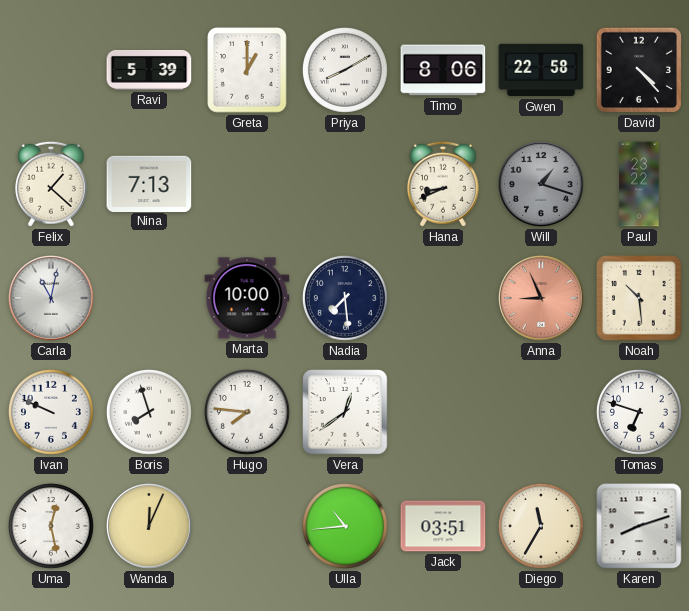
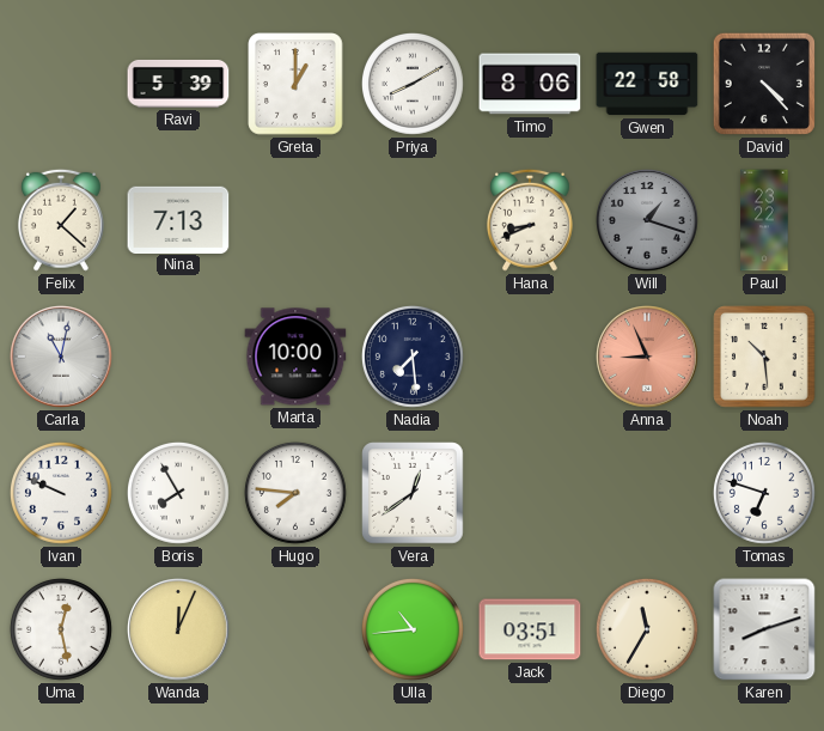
Boris: 7:57 -> 7:55
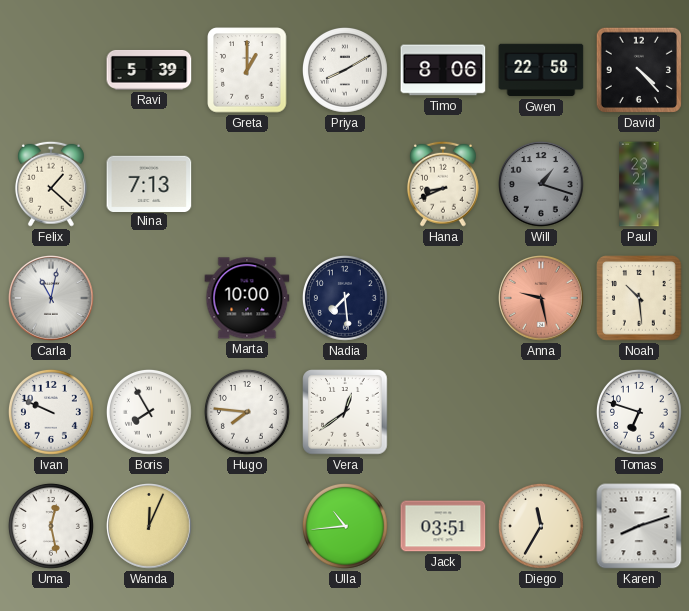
Paul: 23:22 -> 23:21
Anna: 8:56 -> 9:28
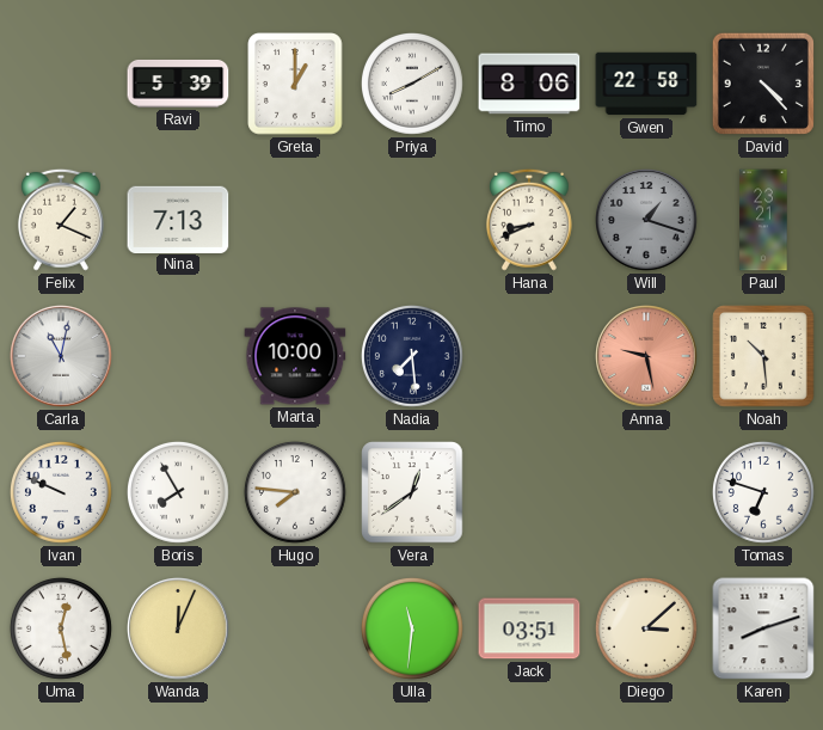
Felix: 1:22 -> 1:19
Ulla: 10:44 -> 11:31
Diego: 11:35 -> 3:08
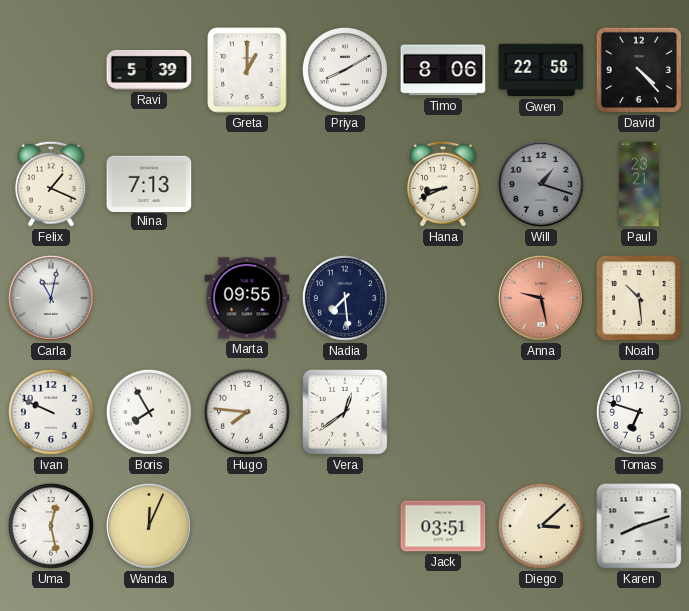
Marta: 10:00 -> 09:55
Ulla: 11:31 -> none
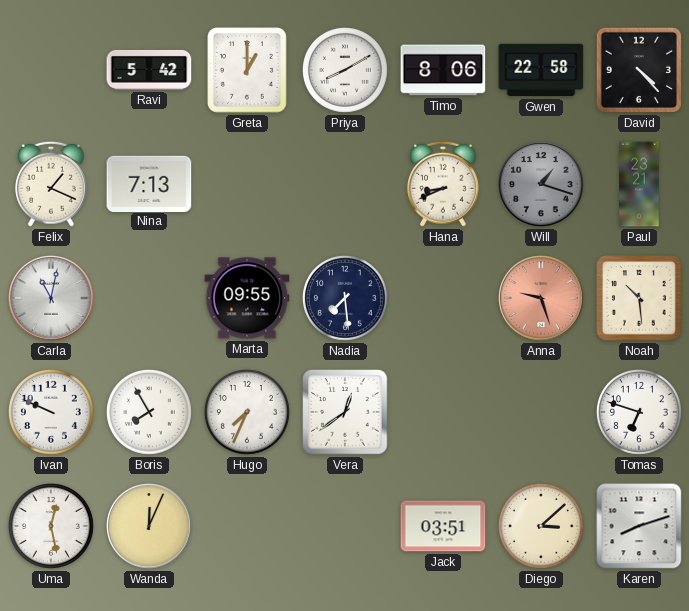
Ravi: 5:39 -> 5:42
Anna: 9:28 -> 9:27
Hugo: 7:46 -> 7:34
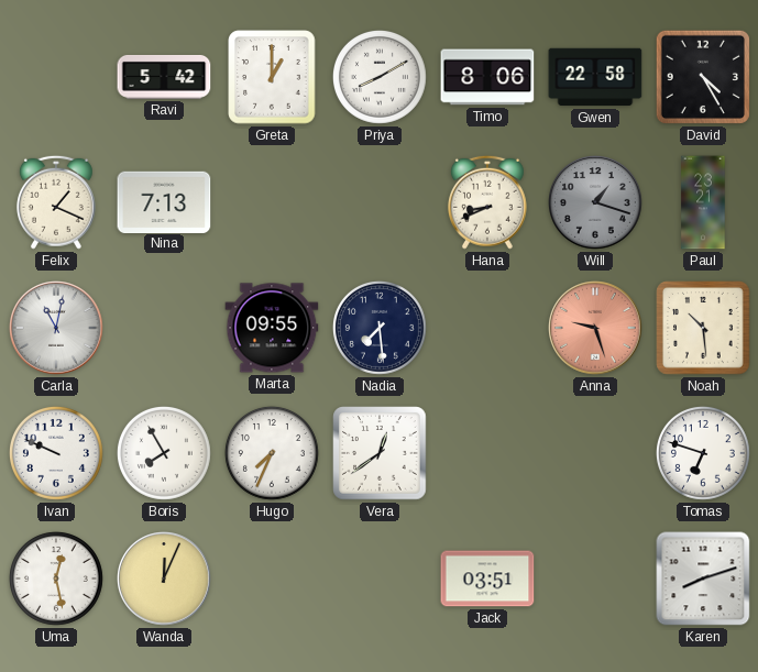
David: 4:23 -> 4:25
Diego: 3:08 -> none
